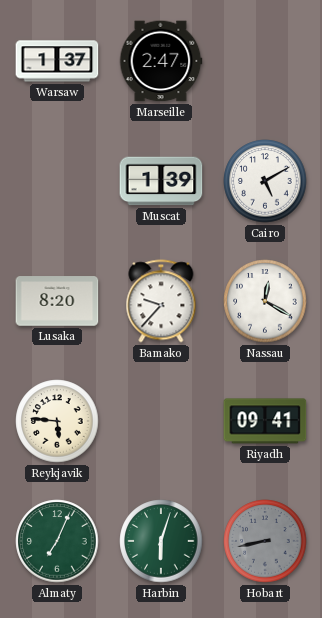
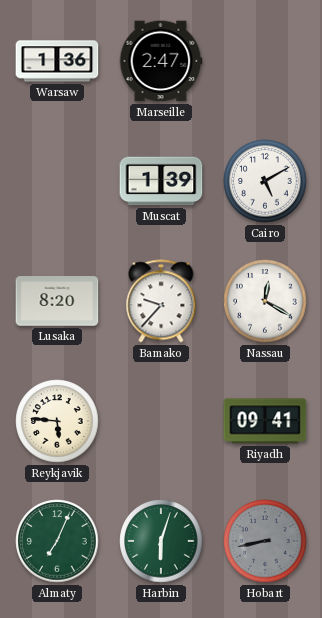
Warsaw: 1:37 -> 1:36
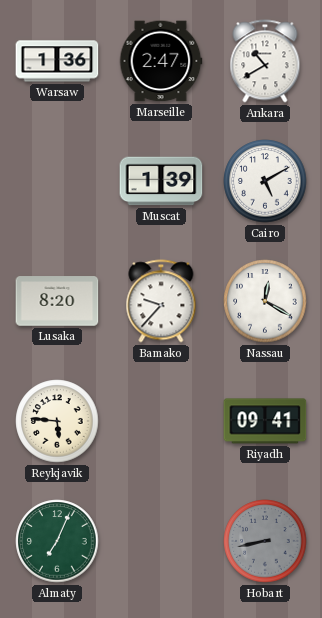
Ankara: none -> 10:40
Harbin: 6:03 -> none
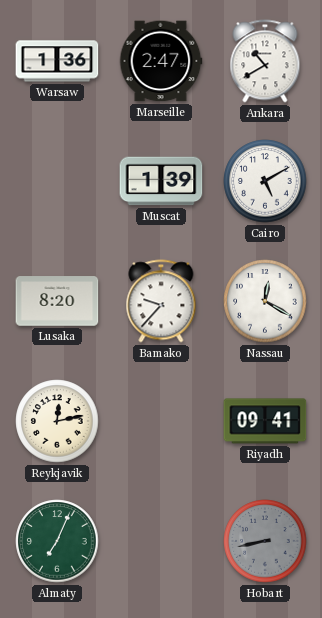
Reykjavik: 5:46 -> 12:13
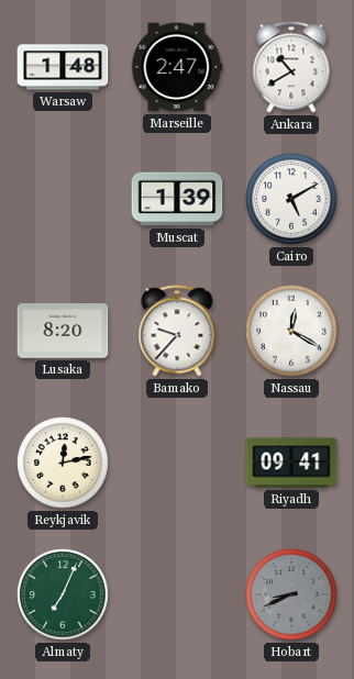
Warsaw: 1:36 -> 1:48
Hobart: 8:43 -> 8:41
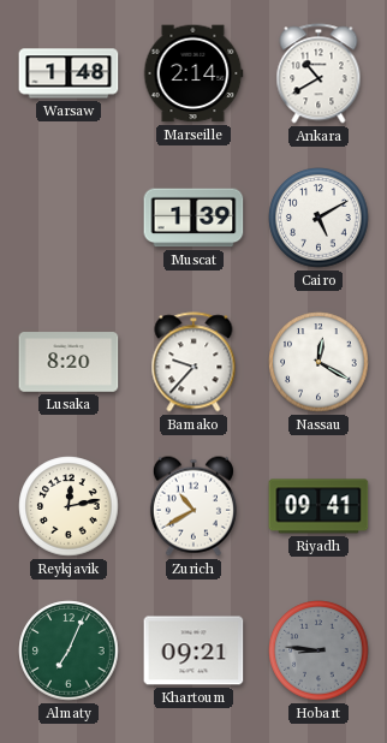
Marseille: 2:47 -> 2:14
Zurich: none -> 10:40
Khartoum: none -> 09:21
Hobart: 8:41 -> 8:46
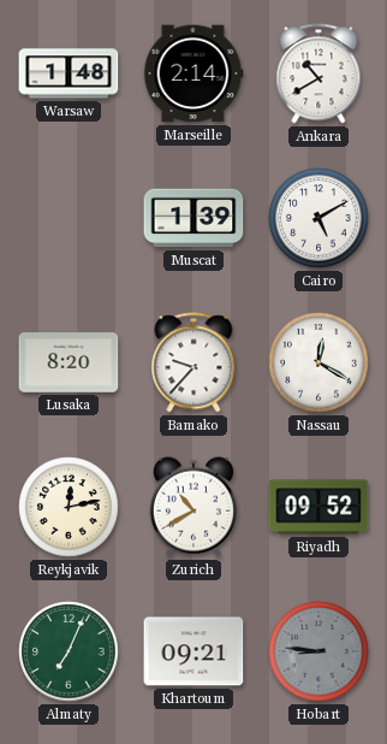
Riyadh: 09:41 -> 09:52
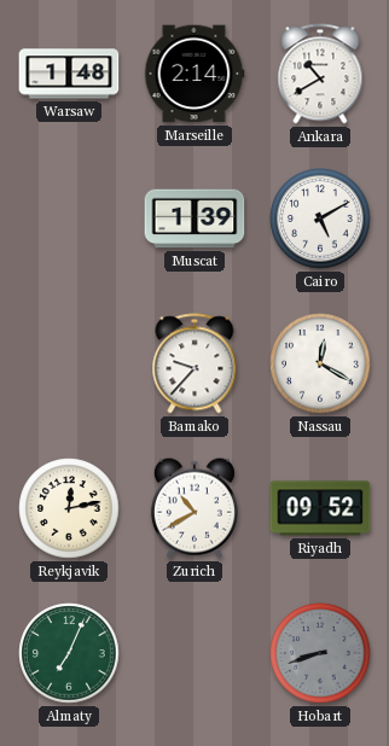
Lusaka: 8:20 -> none
Khartoum: 09:21 -> none
Hobart: 8:46 -> 8:42
